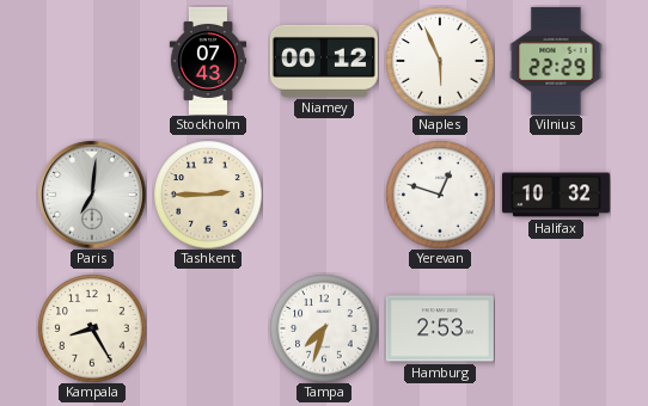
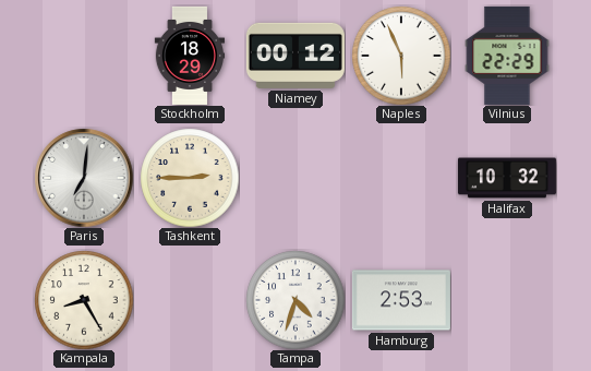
Stockholm: 07:43 -> 18:29
Yerevan: 12:48 -> none
Tampa: 7:33 -> 4:33
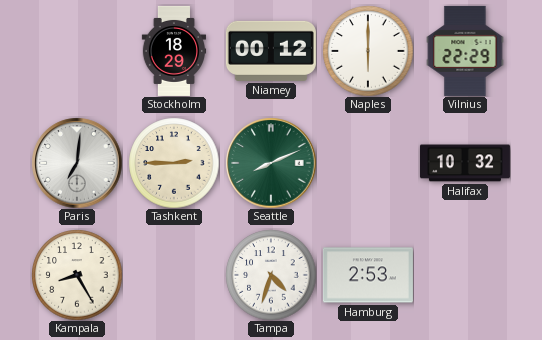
Naples: 5:56 -> 6:00
Seattle: none -> 8:11
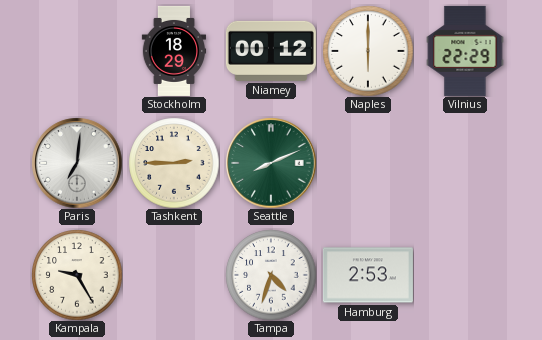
Halifax: 10:32 -> none
Kampala: 8:25 -> 9:25
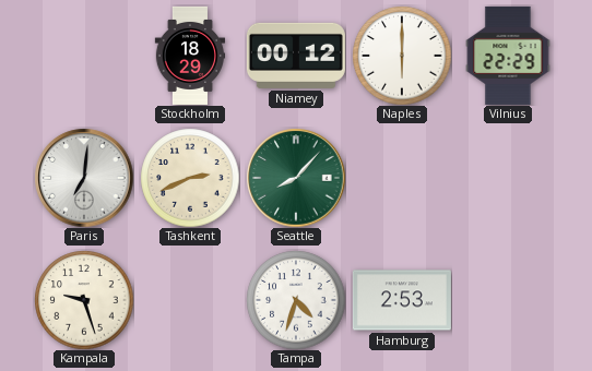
Tashkent: 2:45 -> 2:41
Seattle: 8:11 -> 8:07
Kampala: 9:25 -> 9:27
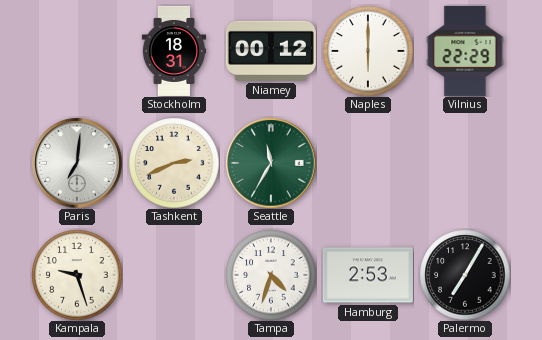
Stockholm: 18:29 -> 18:31
Seattle: 8:07 -> 11:35
Palermo: none -> 7:05
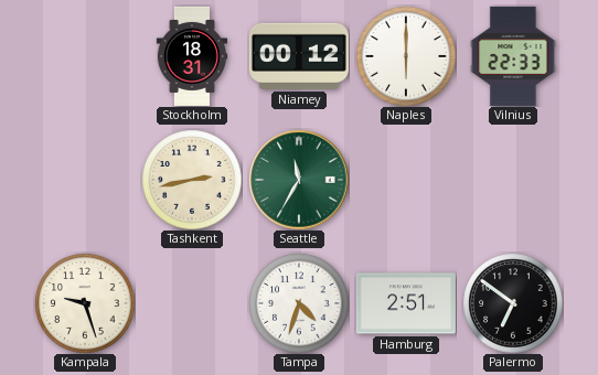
Vilnius: 22:29 -> 22:33
Paris: 7:01 -> none
Tashkent: 2:41 -> 2:43
Hamburg: 2:53 -> 2:51
Palermo: 7:05 -> 6:51
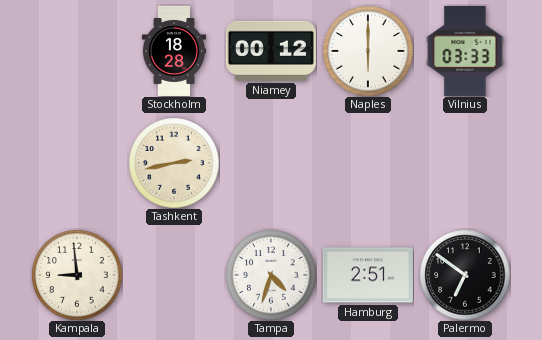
Stockholm: 18:31 -> 18:28
Vilnius: 22:33 -> 03:33
Seattle: 11:35 -> none
Kampala: 9:27 -> 8:59
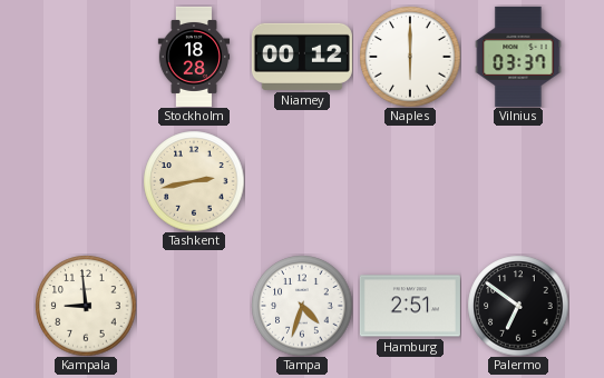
Vilnius: 03:33 -> 03:37
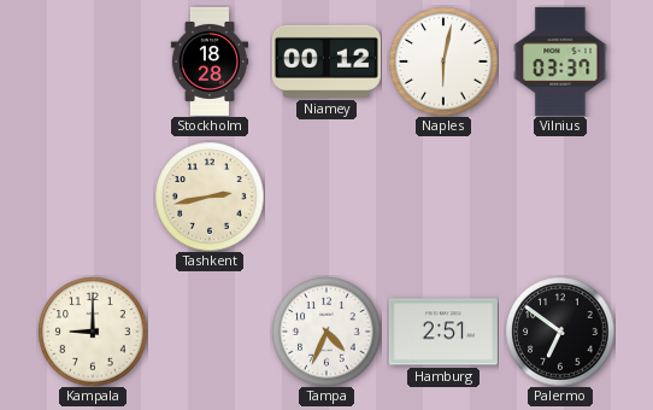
Naples: 6:00 -> 6:02
Kampala: 8:59 -> 9:00
Tampa: 4:33 -> 4:34
